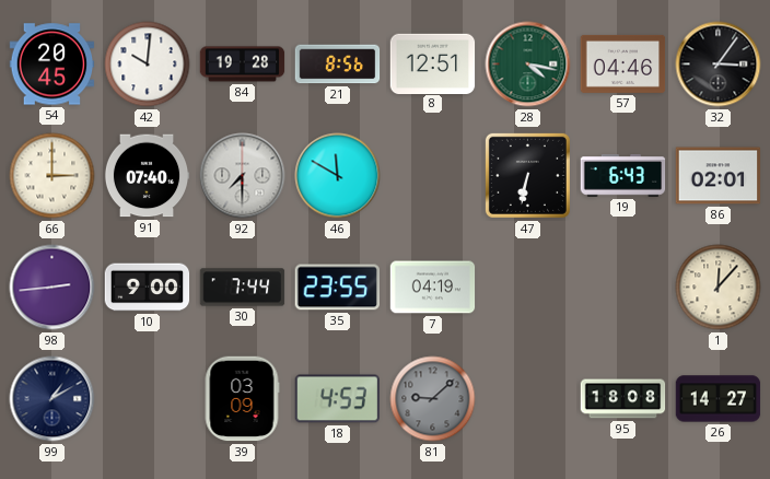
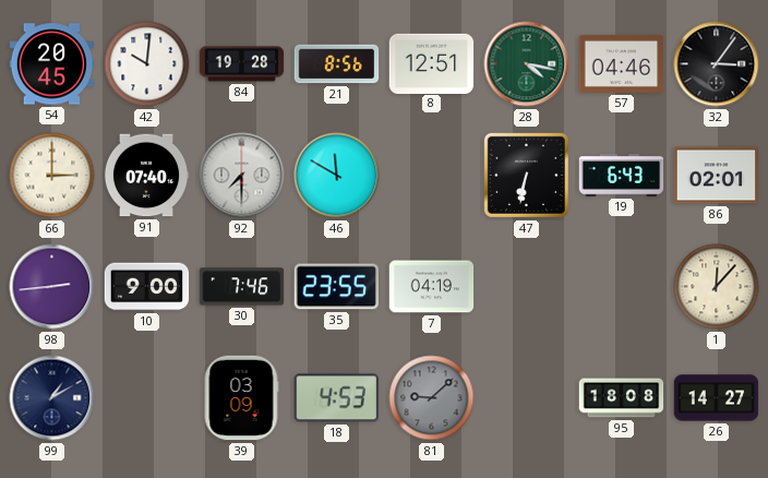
30: 7:44 -> 7:46
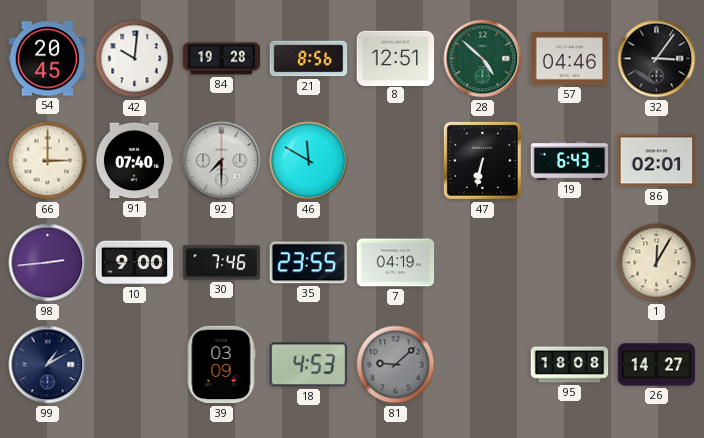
28: 4:17 -> 4:52
1: 12:07 -> 12:05
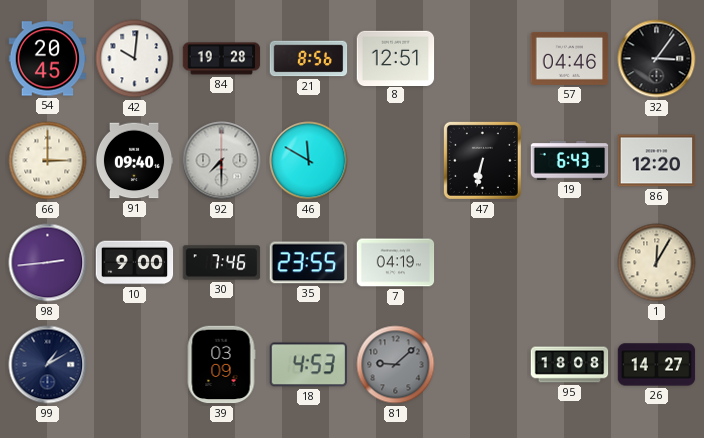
28: 4:52 -> none
91: 07:40 -> 09:40
86: 02:01 -> 12:20
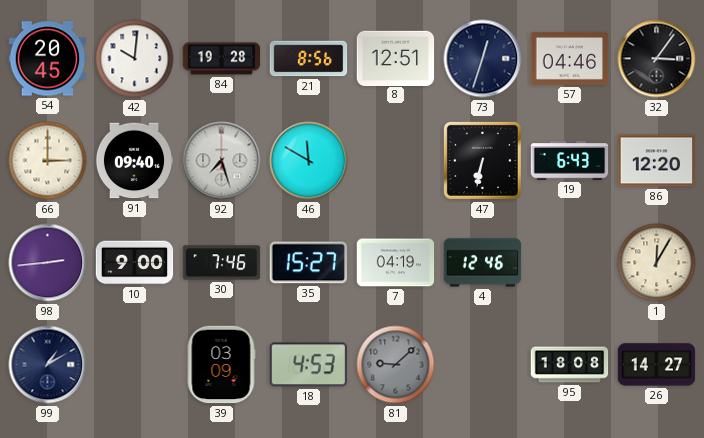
73: none -> 12:33
92: 7:30 -> 7:27
35: 23:55 -> 15:27
4: none -> 12:46
